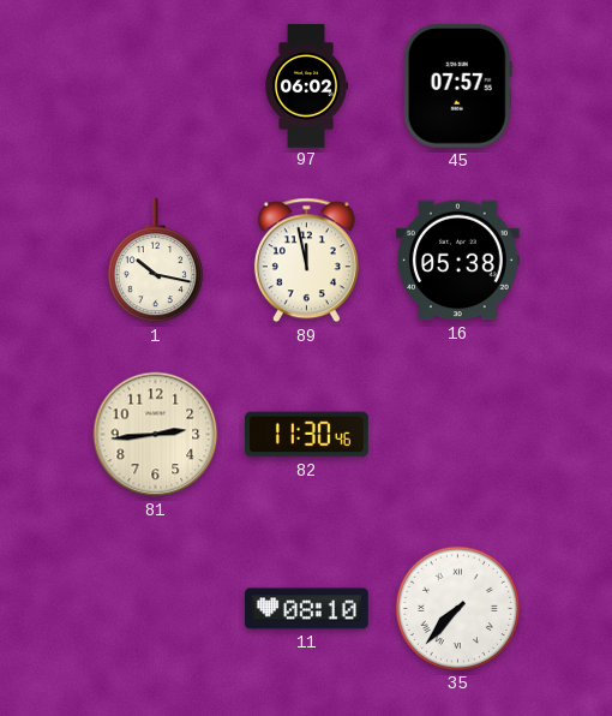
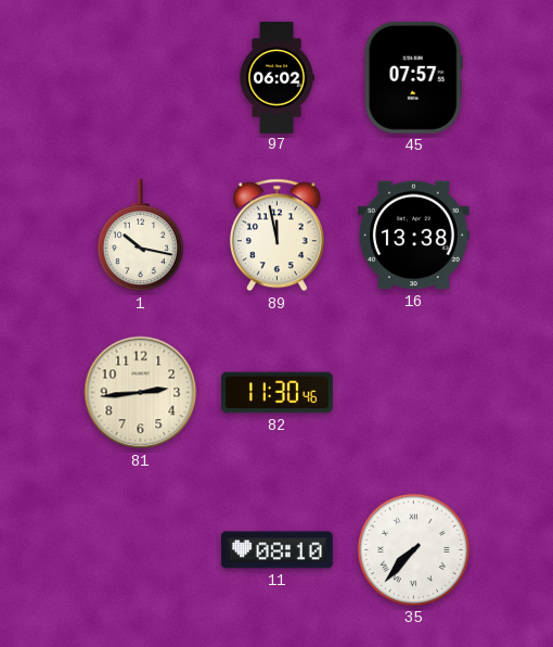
16: 05:38 -> 13:38
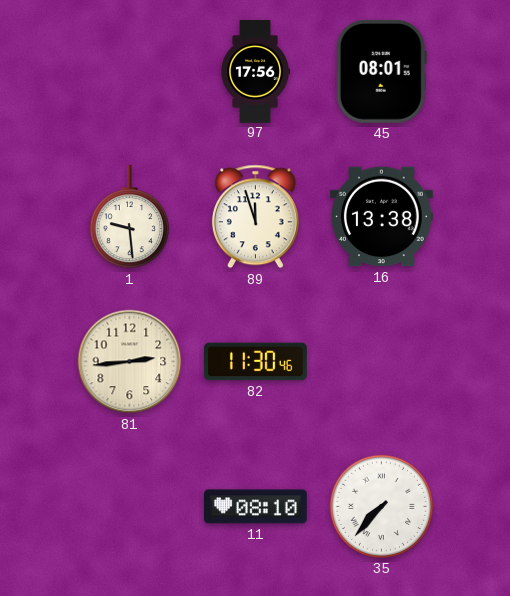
97: 06:02 -> 17:56
45: 07:57 -> 08:01
1: 10:17 -> 9:29
89: 11:58 -> 11:57
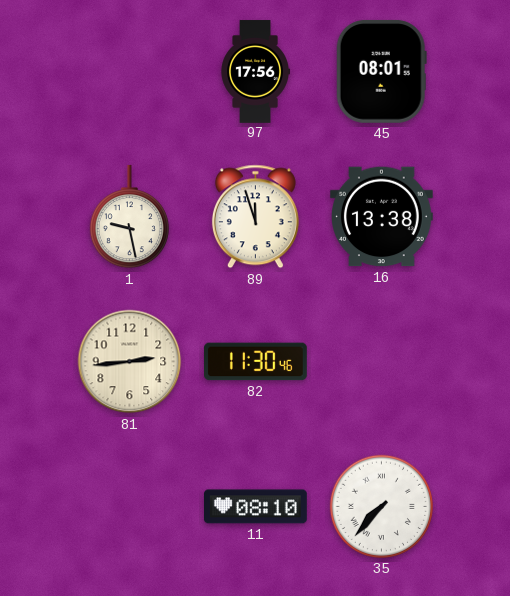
1: 9:29 -> 9:28
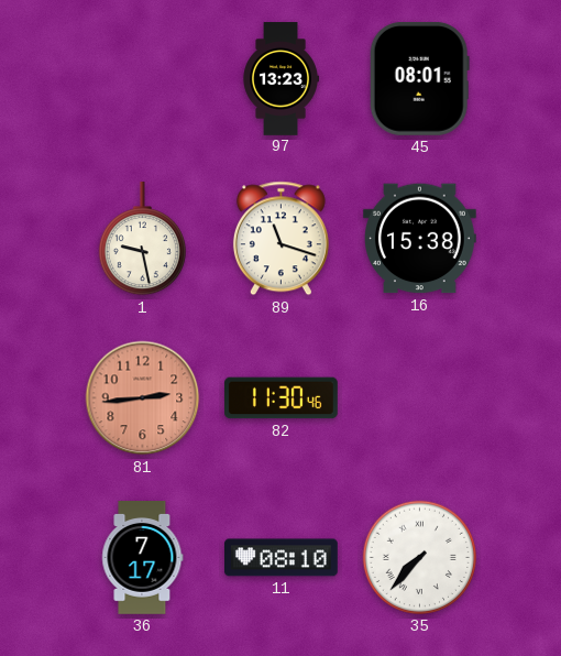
97: 17:56 -> 13:23
89: 11:57 -> 11:18
16: 13:38 -> 15:38
81 dial: cream -> salmon
36: none -> 7:17
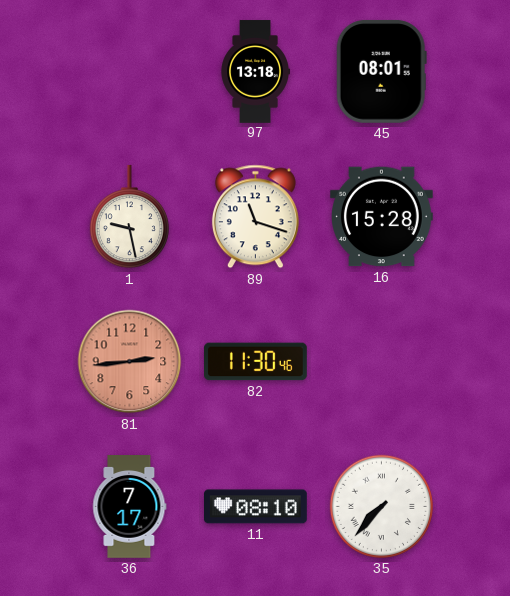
97: 13:23 -> 13:18
16: 15:38 -> 15:28
